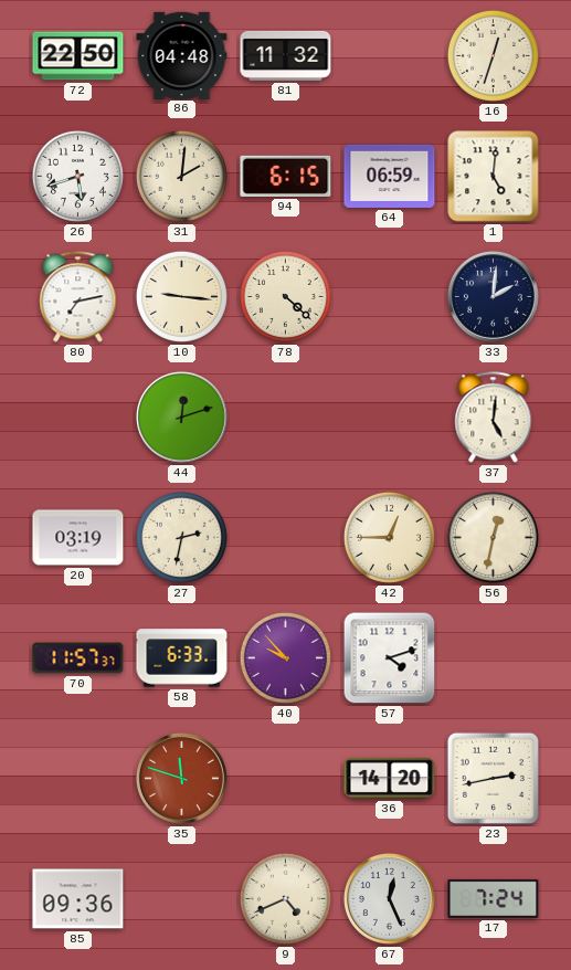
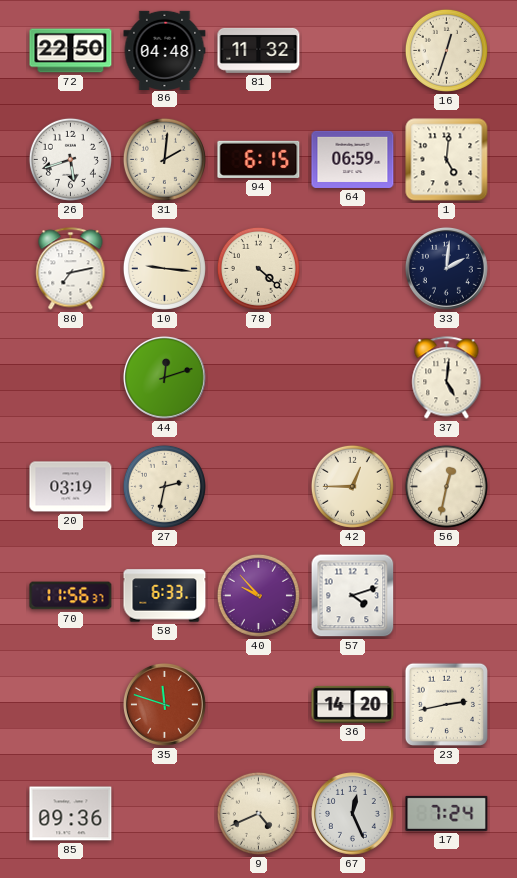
70: 11:57 -> 11:56
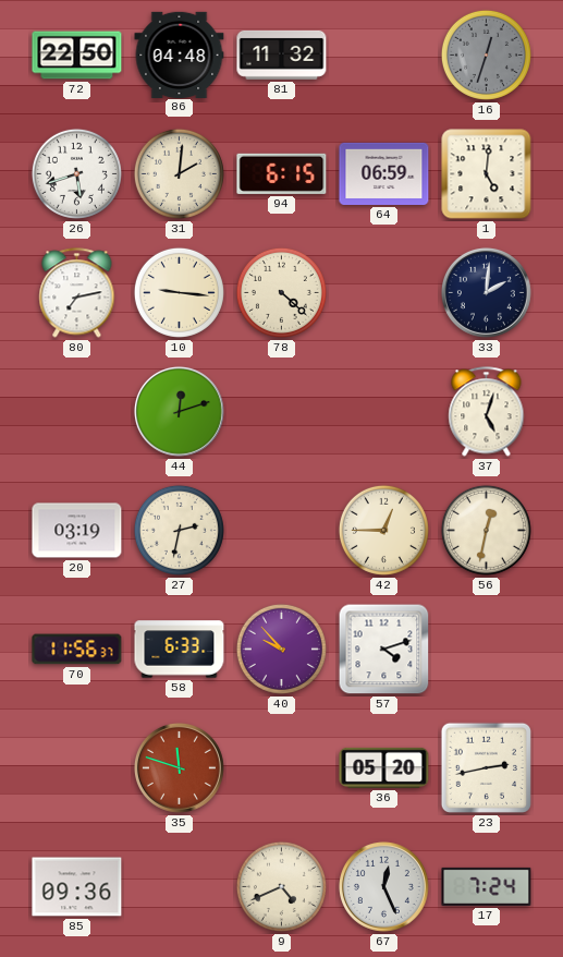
16 dial: cream -> grey
37: 5:01 -> 5:03
36: 14:20 -> 05:20
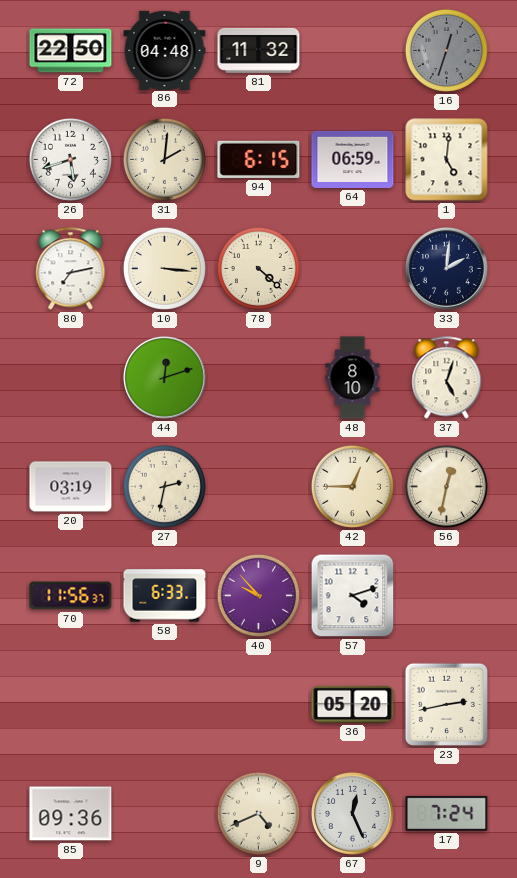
10: 9:16 -> 3:16
48: none -> 8:10
35: 11:48 -> none
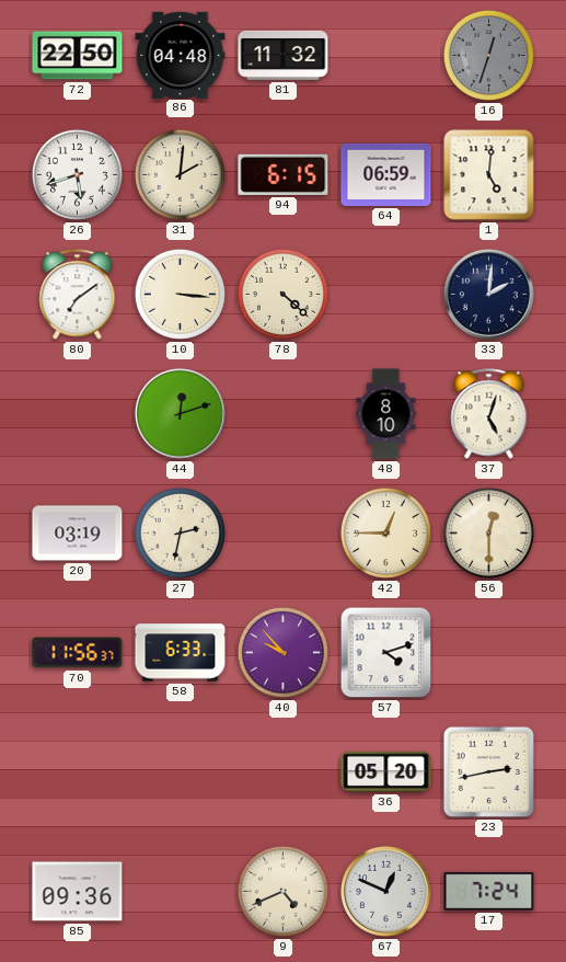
80: 7:13 -> 7:09
56: 12:32 -> 12:30
67: 12:26 -> 12:49
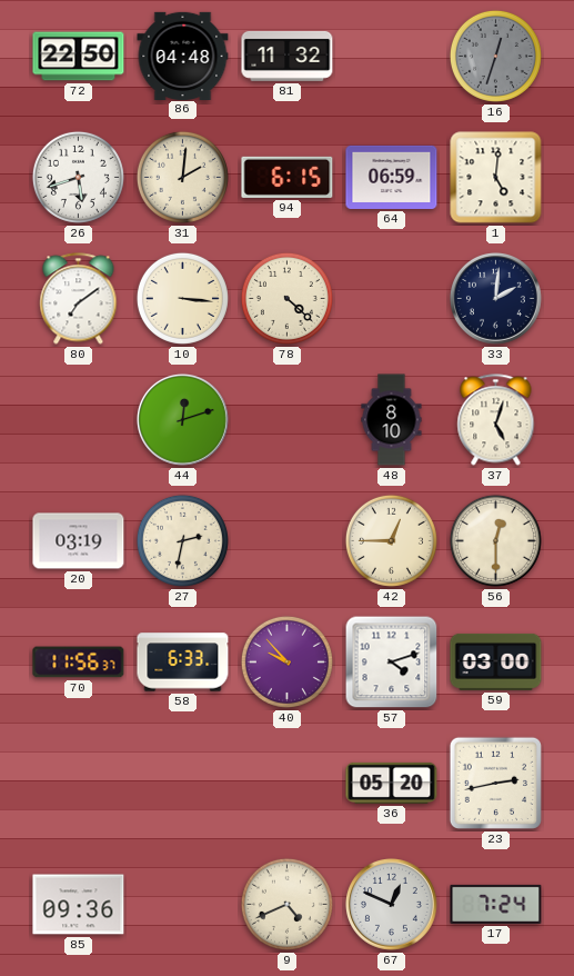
59: none -> 03:00
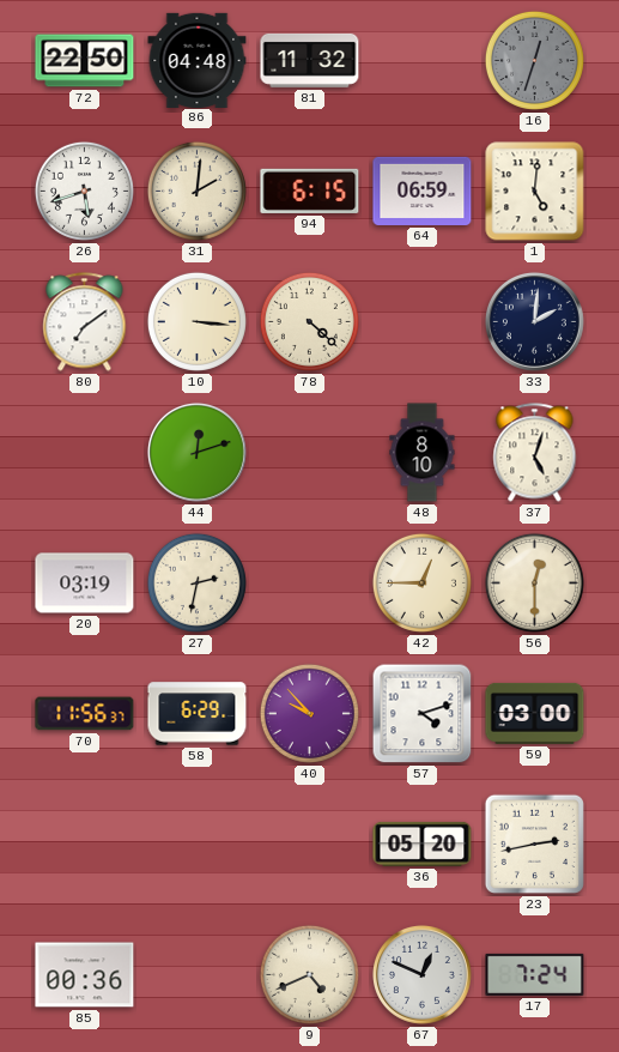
58: 6:33 -> 6:29
85: 09:36 -> 00:36
